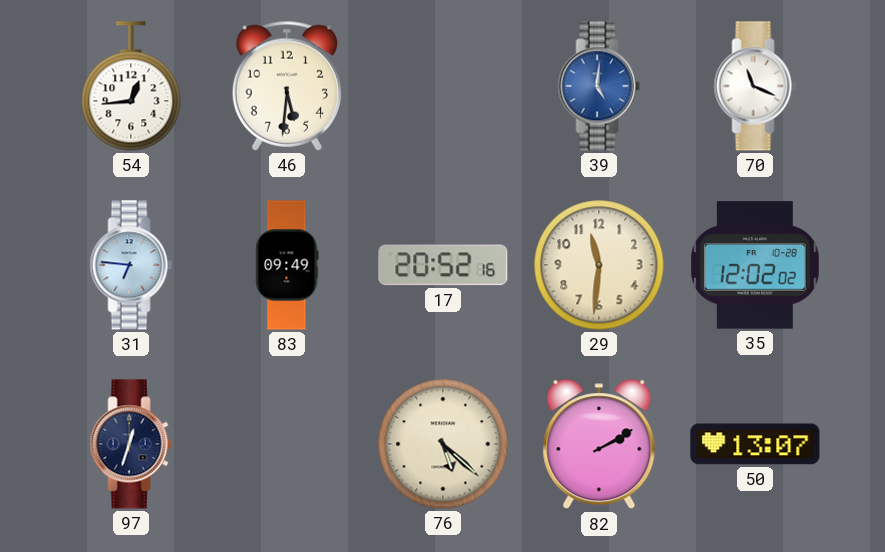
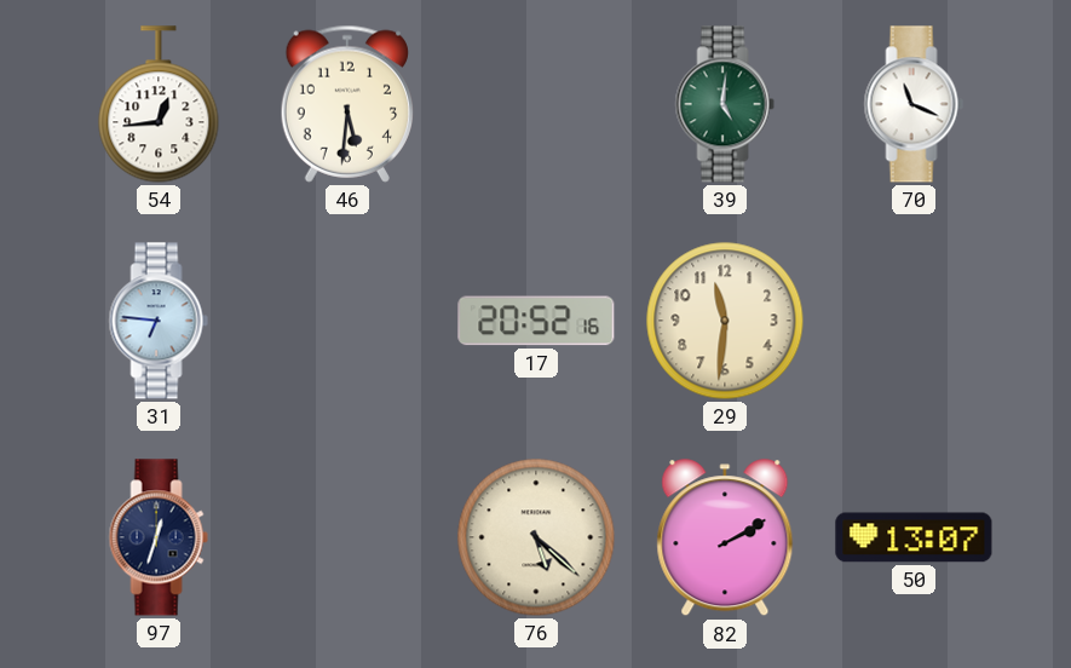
39 dial: blue -> green
83: 09:49 -> none
35: 12:02 -> none
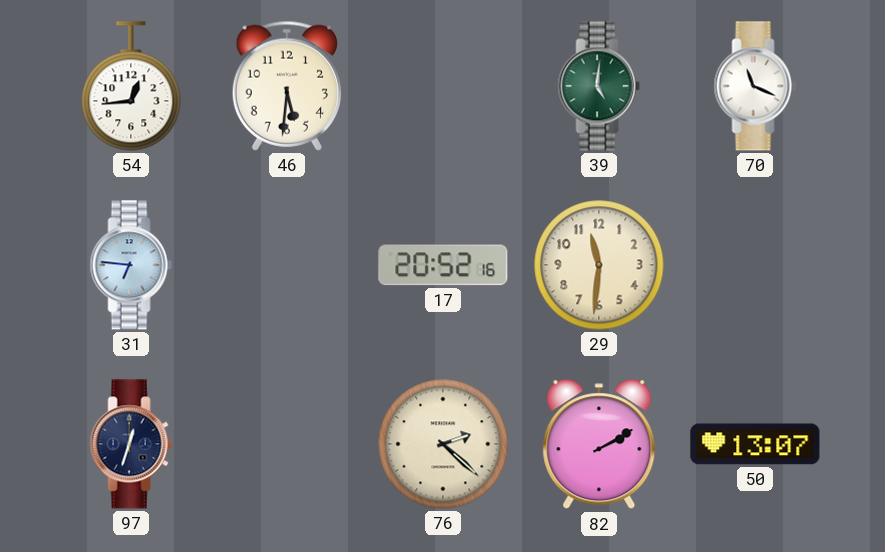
76: 5:22 -> 2:22
